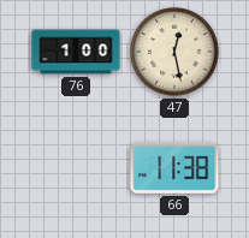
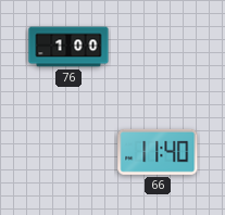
47: 12:28 -> none
66: 11:38 -> 11:40
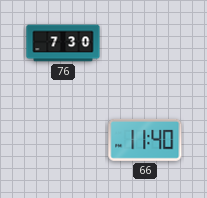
76: 1:00 -> 7:30
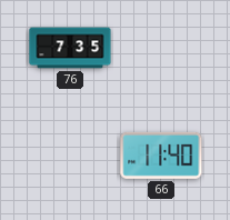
76: 7:30 -> 7:35
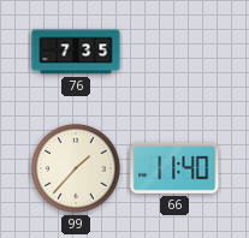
99: none -> 1:37
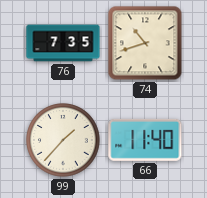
74: none -> 10:42
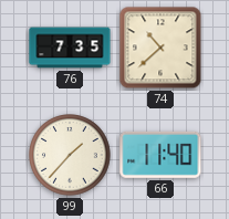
74: 10:42 -> 10:38
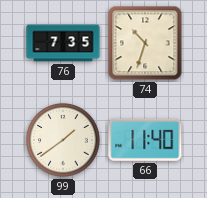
74: 10:38 -> 10:33
99: 1:37 -> 1:39
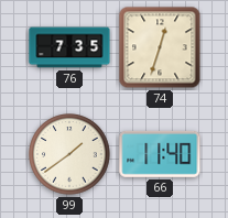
74: 10:33 -> 12:33
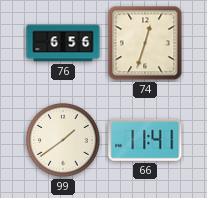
76: 7:35 -> 6:56
66: 11:40 -> 11:41
